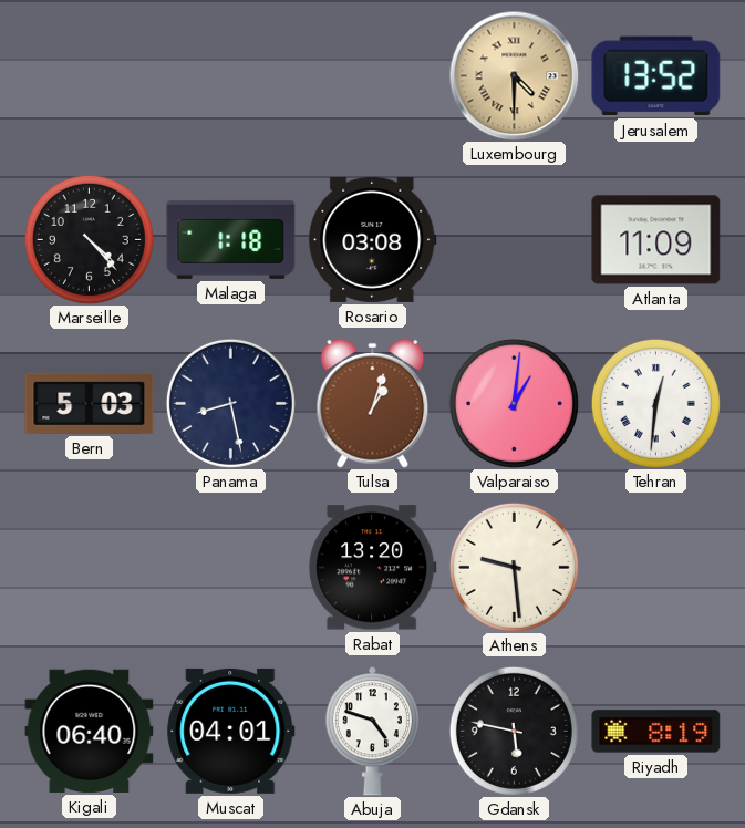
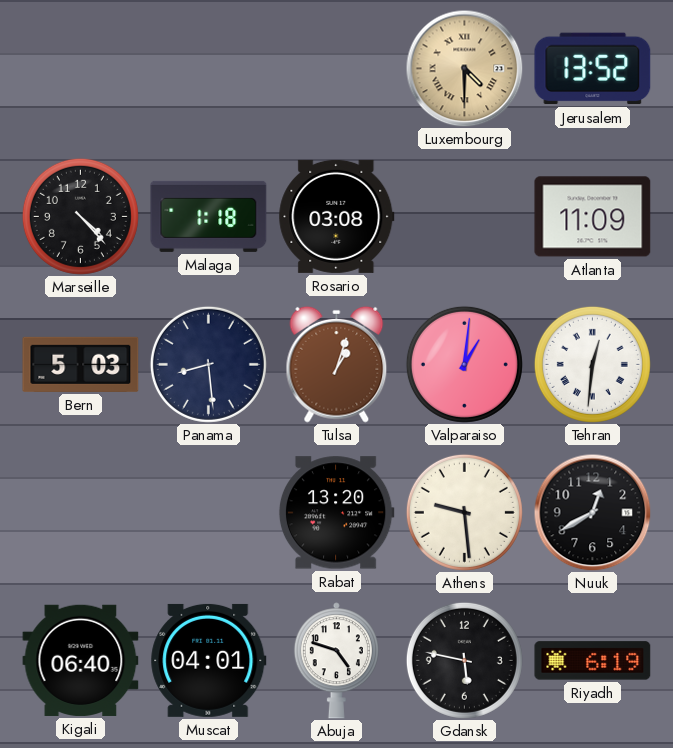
Panama: 8:28 -> 8:29
Nuuk: none -> 12:40
Riyadh: 8:19 -> 6:19
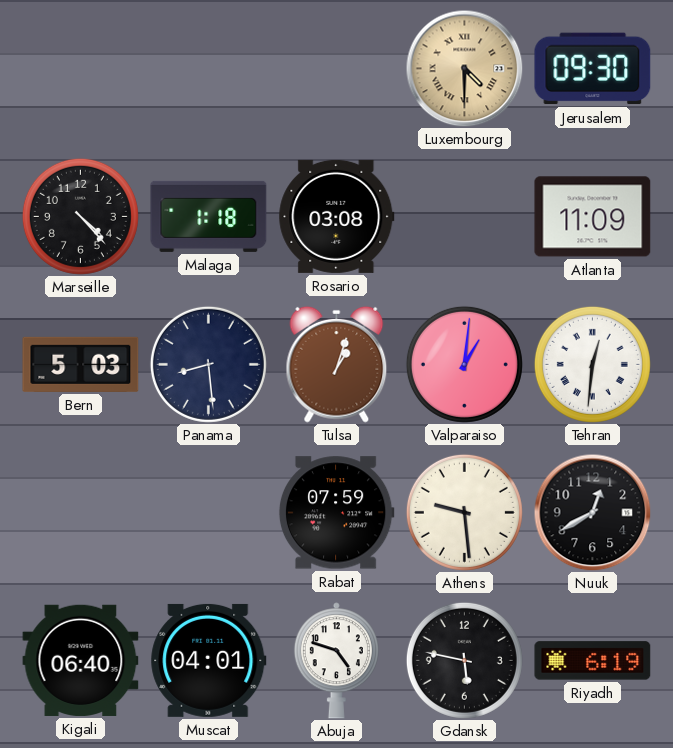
Jerusalem: 13:52 -> 09:30
Rabat: 13:20 -> 07:59
